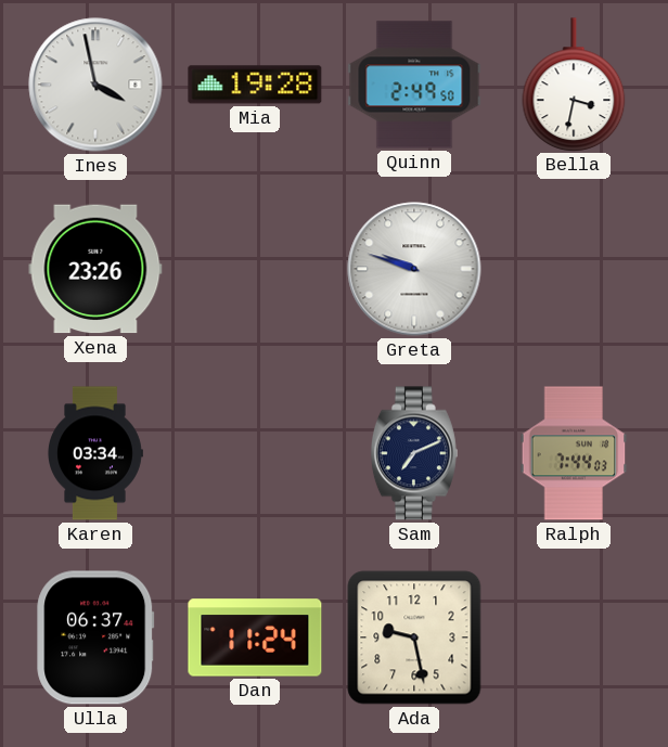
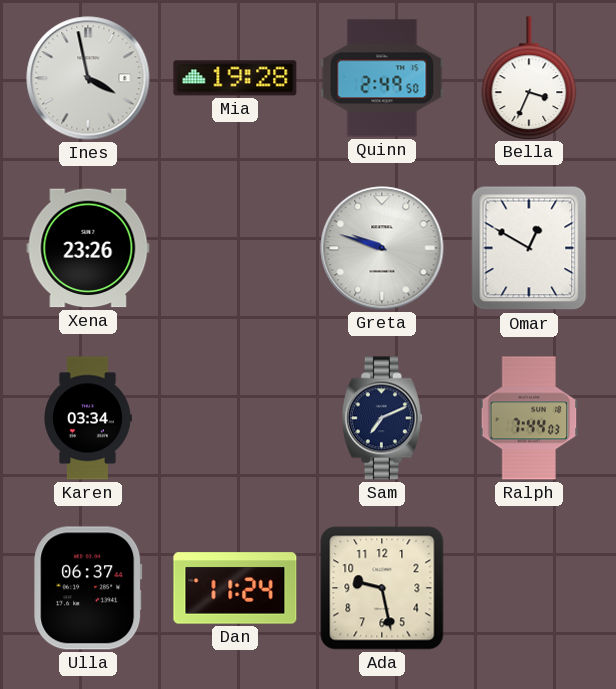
Bella: 3:32 -> 3:34
Omar: none -> 12:50
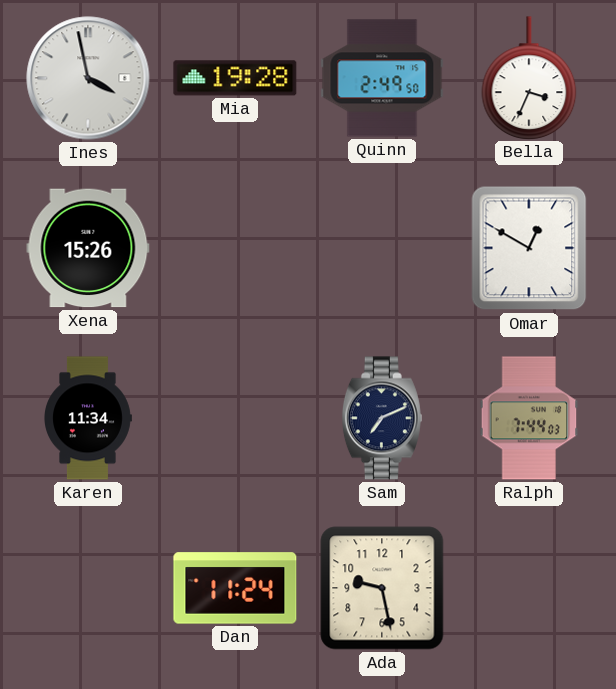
Xena: 23:26 -> 15:26
Greta: 9:48 -> none
Karen: 03:34 -> 11:34
Ulla: 06:37 -> none
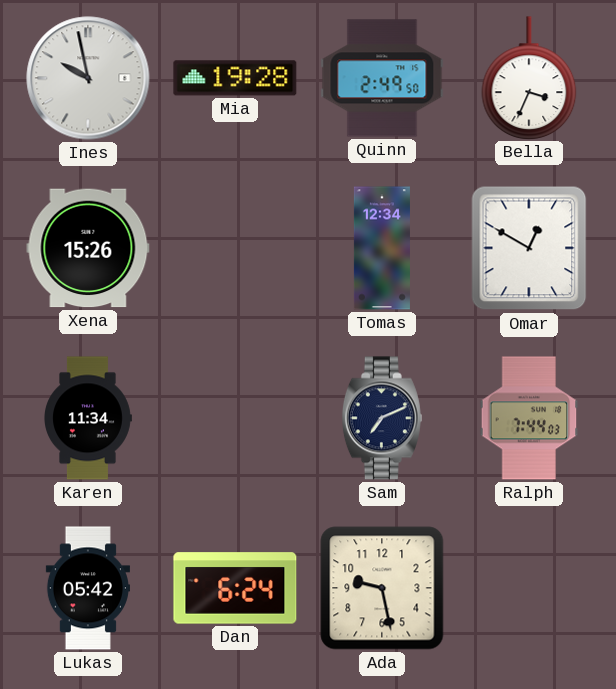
Ines: 3:58 -> 9:58
Tomas: none -> 12:34
Lukas: none -> 05:42
Dan: 11:24 -> 6:24
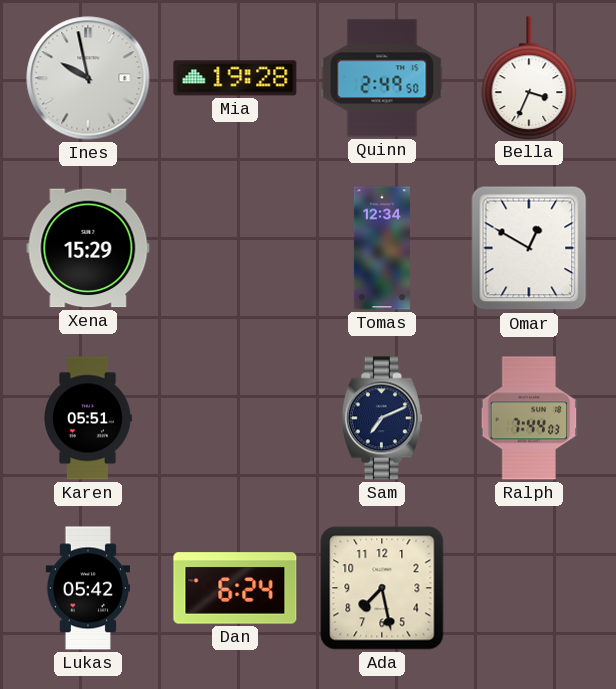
Xena: 15:26 -> 15:29
Karen: 11:34 -> 05:51
Ada: 9:28 -> 7:28
